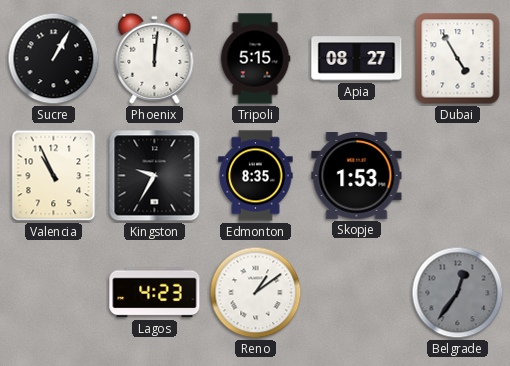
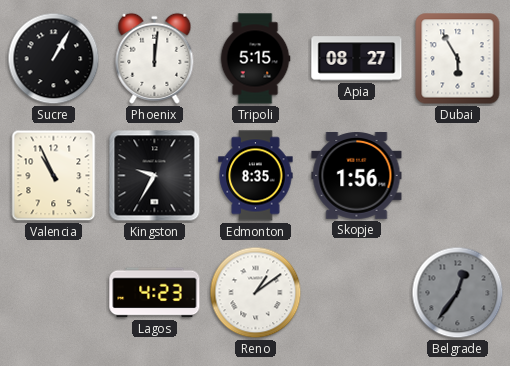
Dubai: 4:55 -> 5:55
Skopje: 1:53 -> 1:56
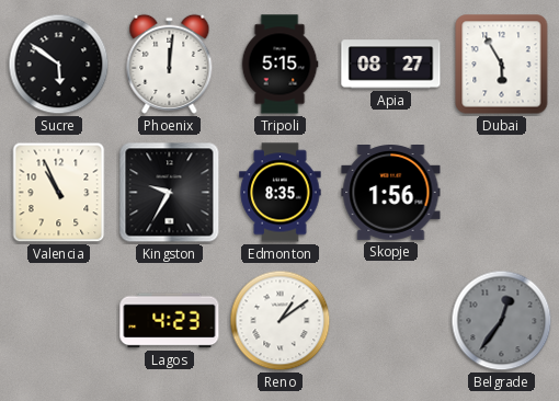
Sucre: 1:05 -> 5:51
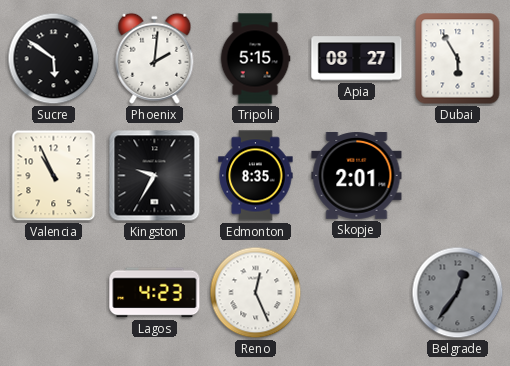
Phoenix: 12:01 -> 2:01
Skopje: 1:56 -> 2:01
Reno: 1:09 -> 12:26
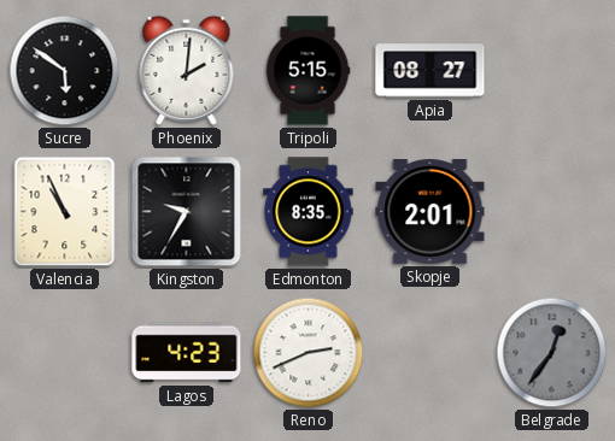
Dubai: 5:55 -> none
Reno: 12:26 -> 2:41
